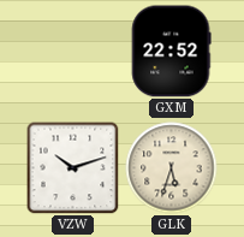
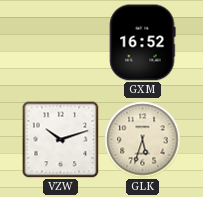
GXM: 22:52 -> 16:52
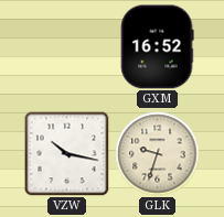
VZW: 10:12 -> 10:17
GLK: 5:33 -> 9:33
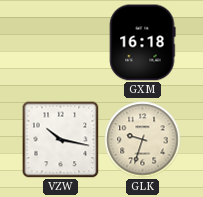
GXM: 16:52 -> 16:18
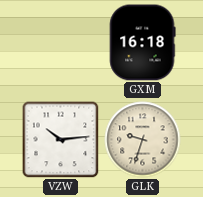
VZW: 10:17 -> 10:14
